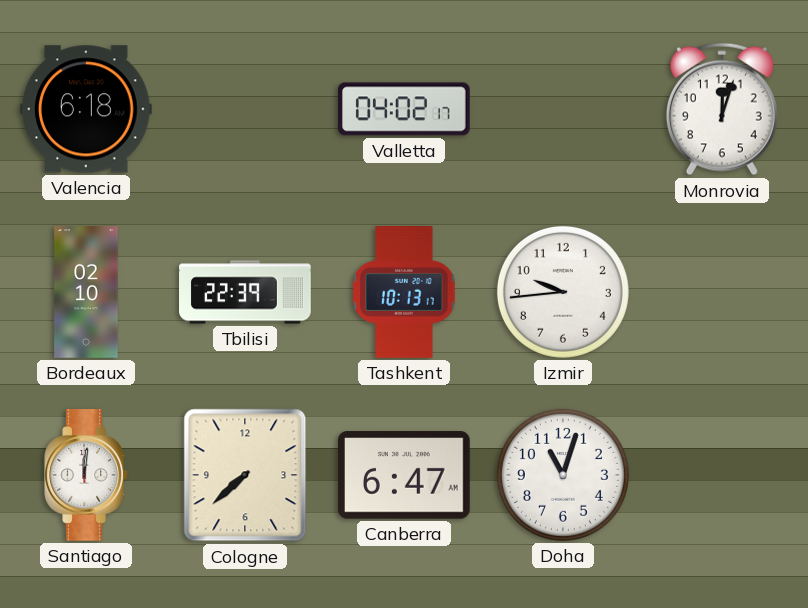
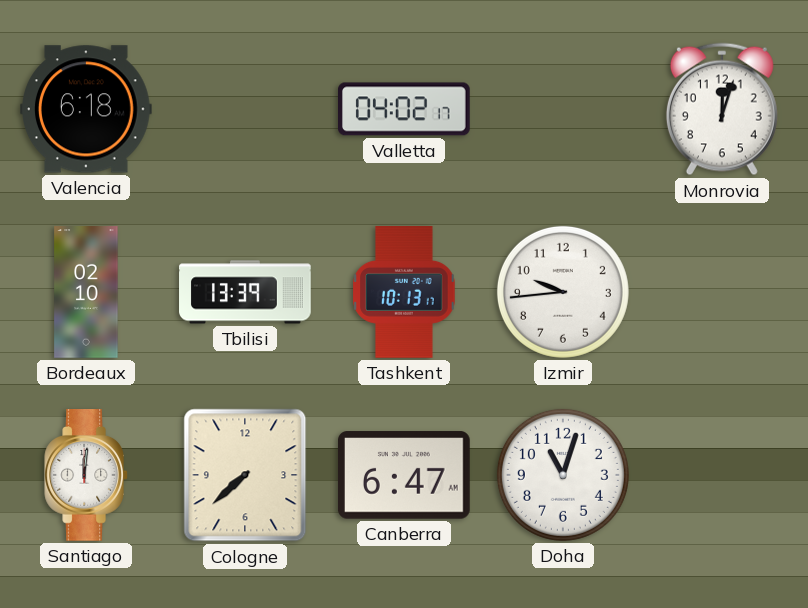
Tbilisi: 22:39 -> 13:39
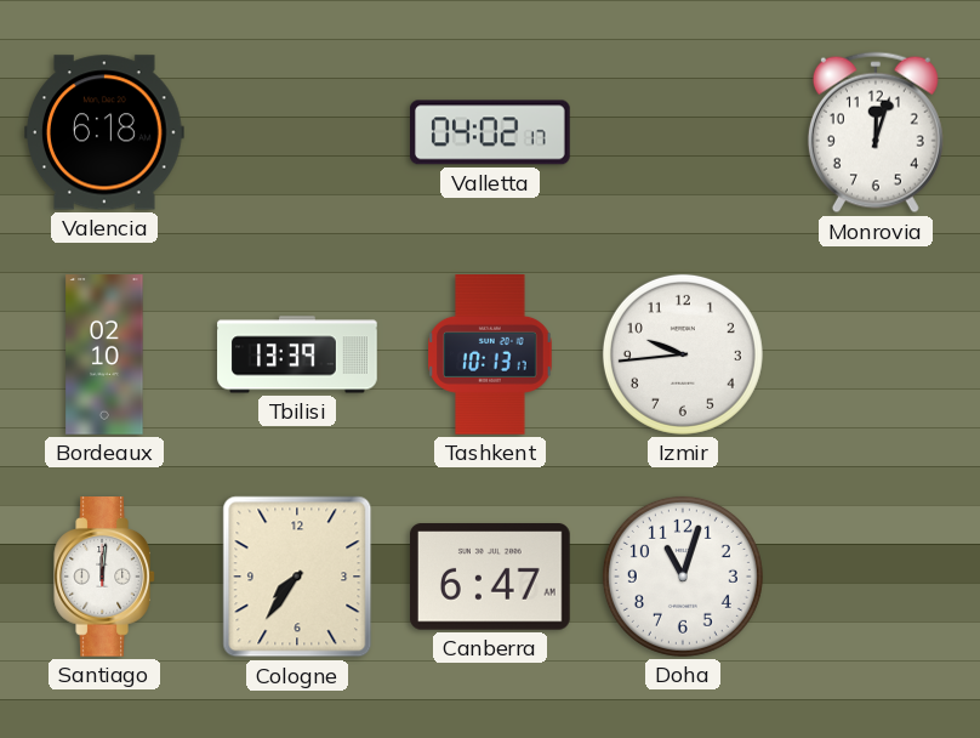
Cologne: 7:38 -> 7:36
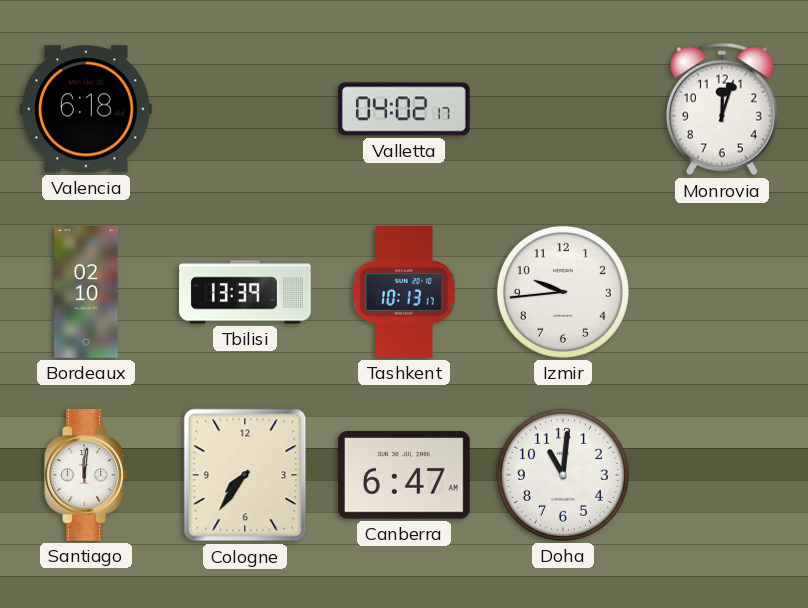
Doha: 11:03 -> 11:01
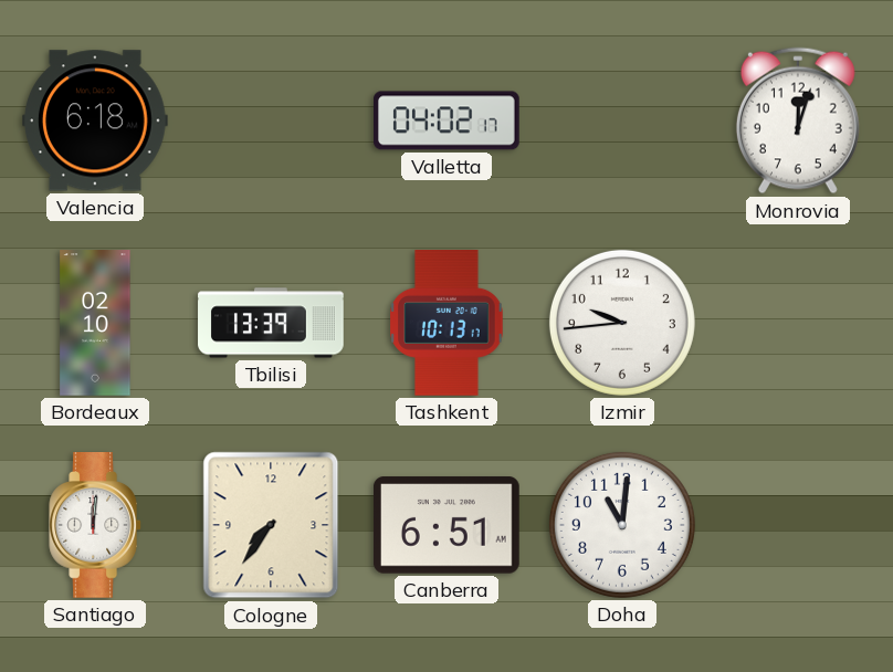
Canberra: 6:47 -> 6:51
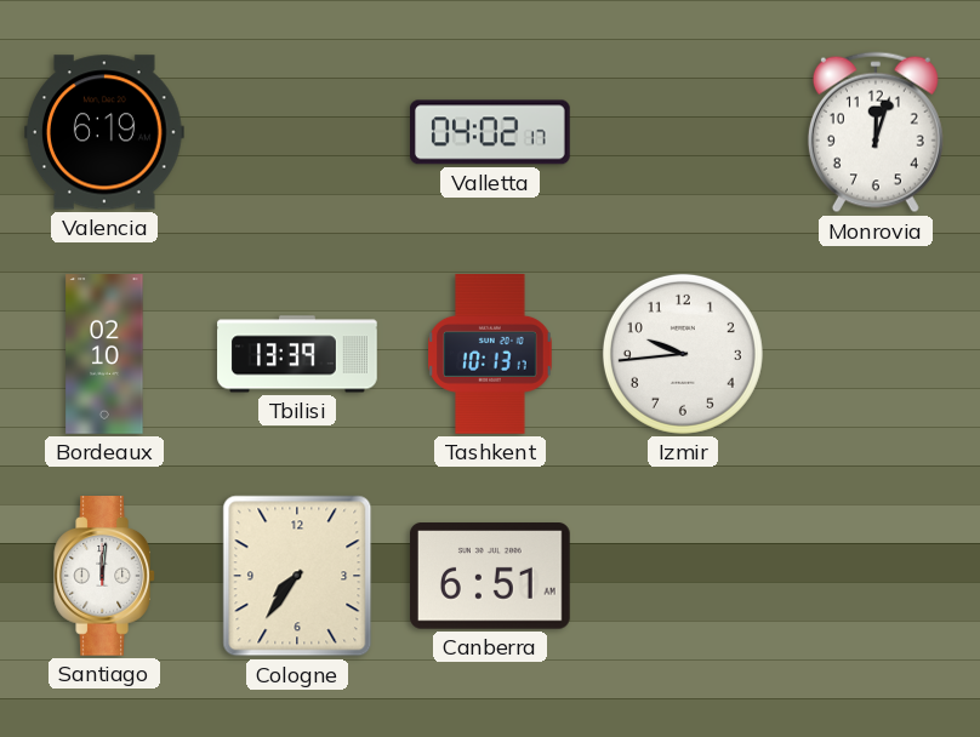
Valencia: 6:18 -> 6:19
Doha: 11:01 -> none
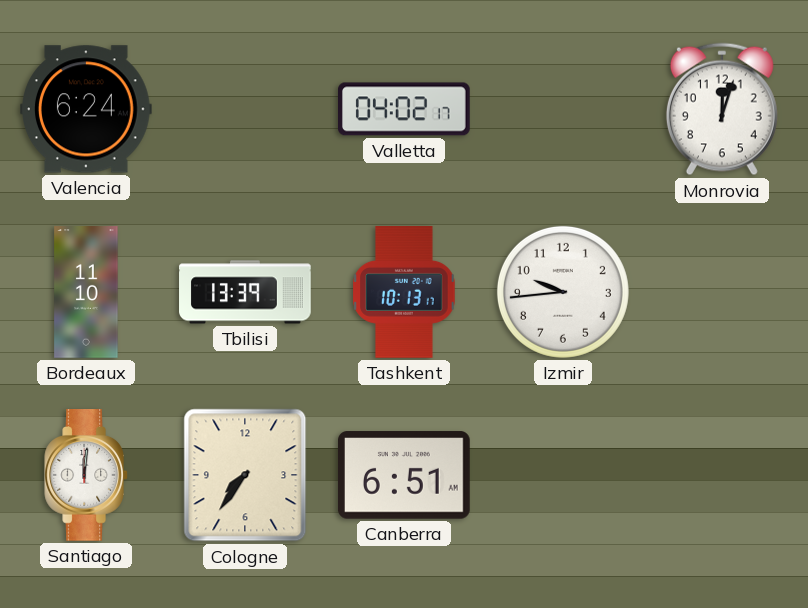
Valencia: 6:19 -> 6:24
Bordeaux: 02:10 -> 11:10
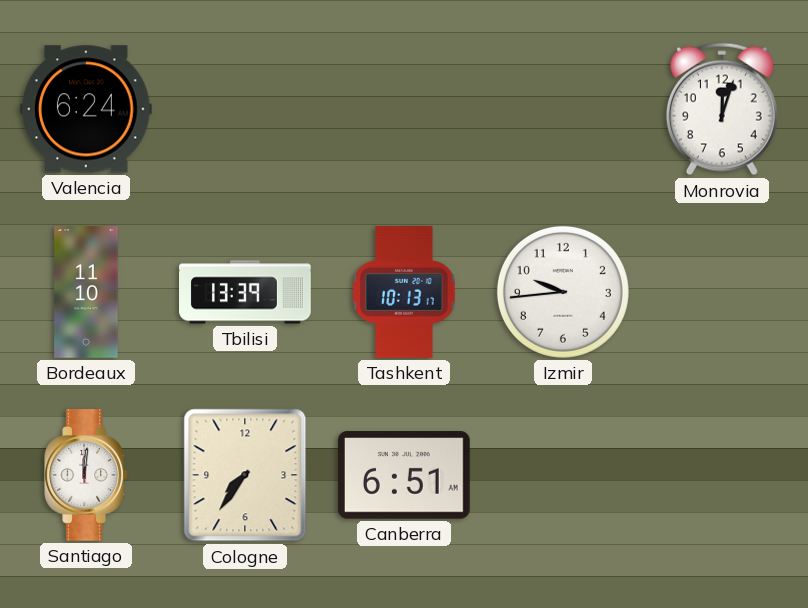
Valletta: 04:02 -> none
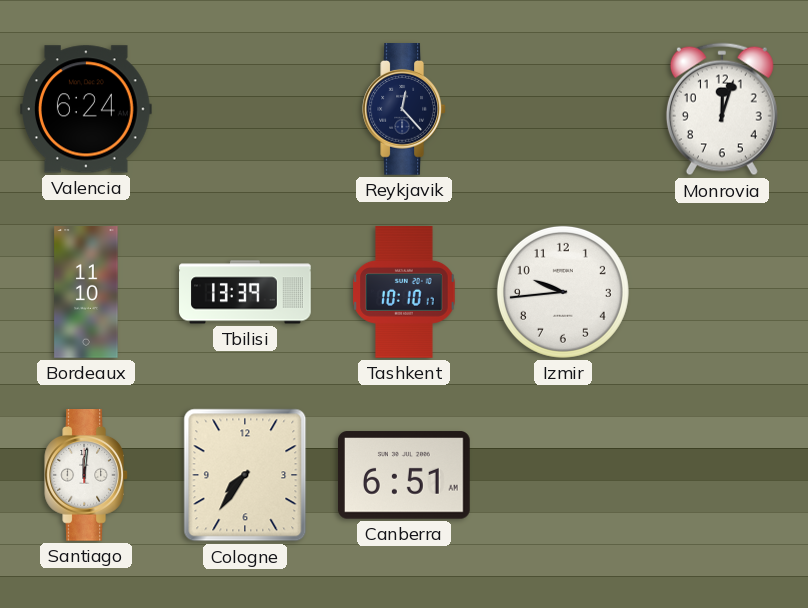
Reykjavik: none -> 12:23
Tashkent: 10:13 -> 10:10
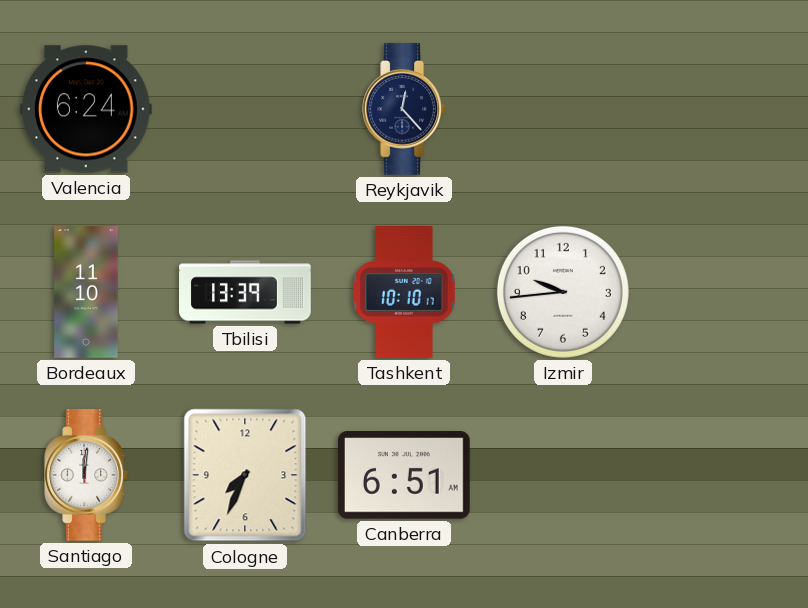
Monrovia: 12:03 -> none
Cologne: 7:36 -> 7:34
